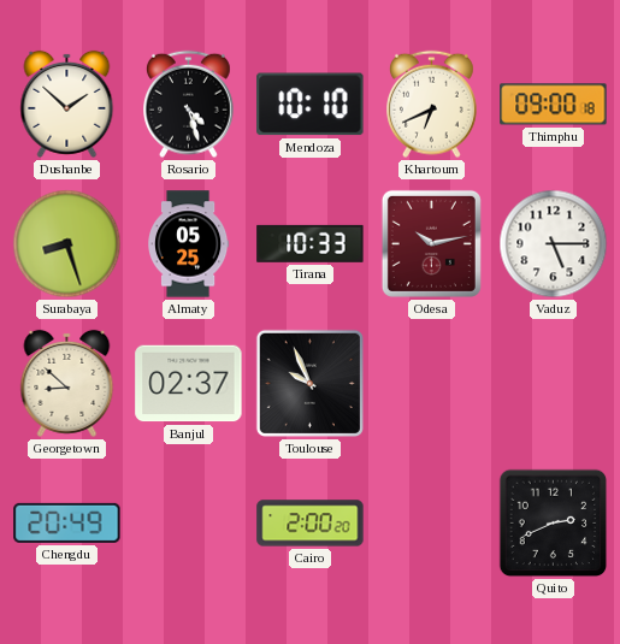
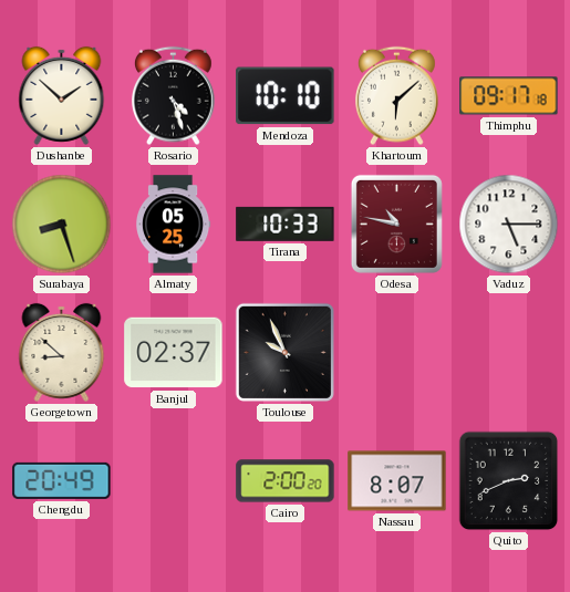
Khartoum: 6:41 -> 6:08
Thimphu: 09:00 -> 09:17
Odesa: 10:13 -> 10:47
Nassau: none -> 8:07
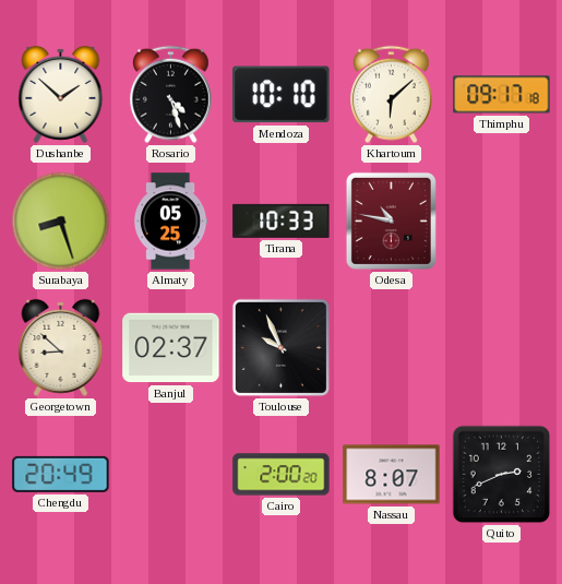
Vaduz: 5:15 -> none
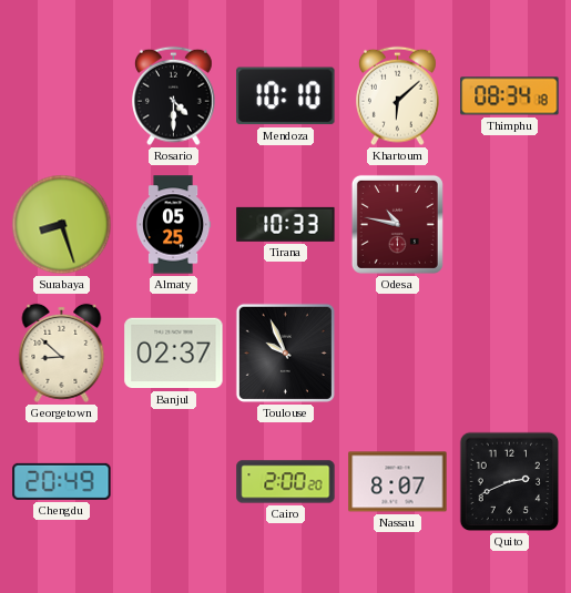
Dushanbe: 1:52 -> none
Rosario: 4:27 -> 4:30
Thimphu: 09:17 -> 08:34
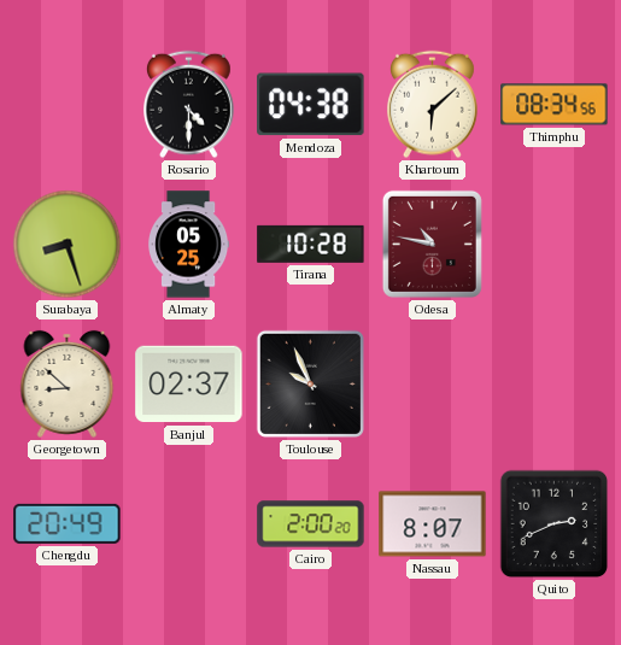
Mendoza: 10:10 -> 04:38
Thimphu: 08:34:18 -> 08:34:56
Tirana: 10:33 -> 10:28
